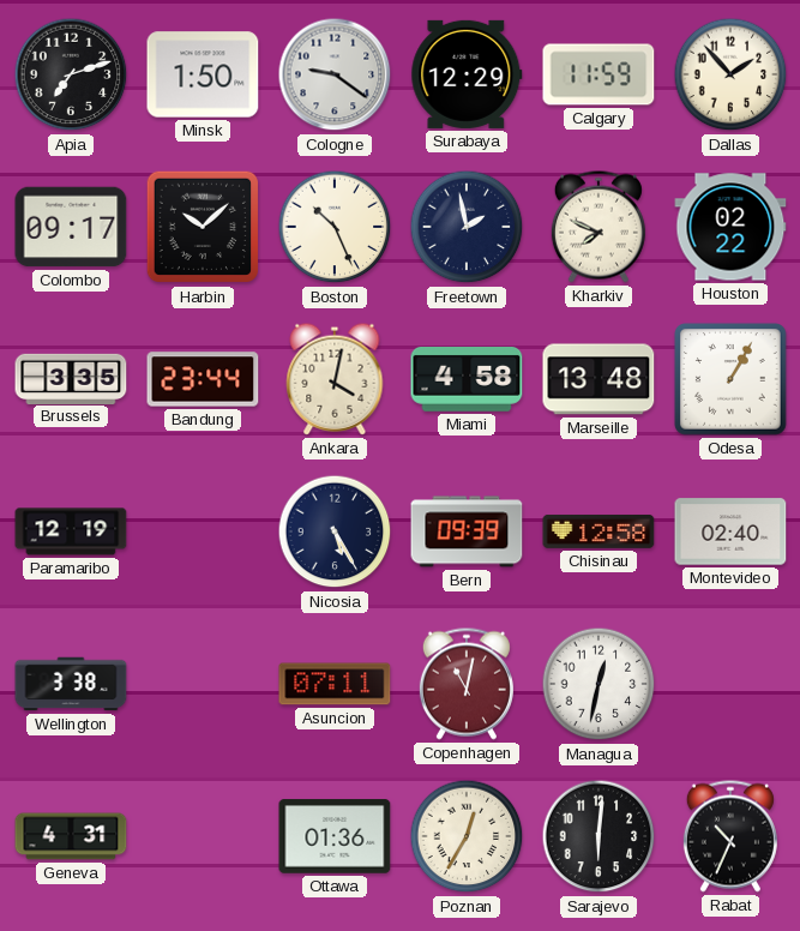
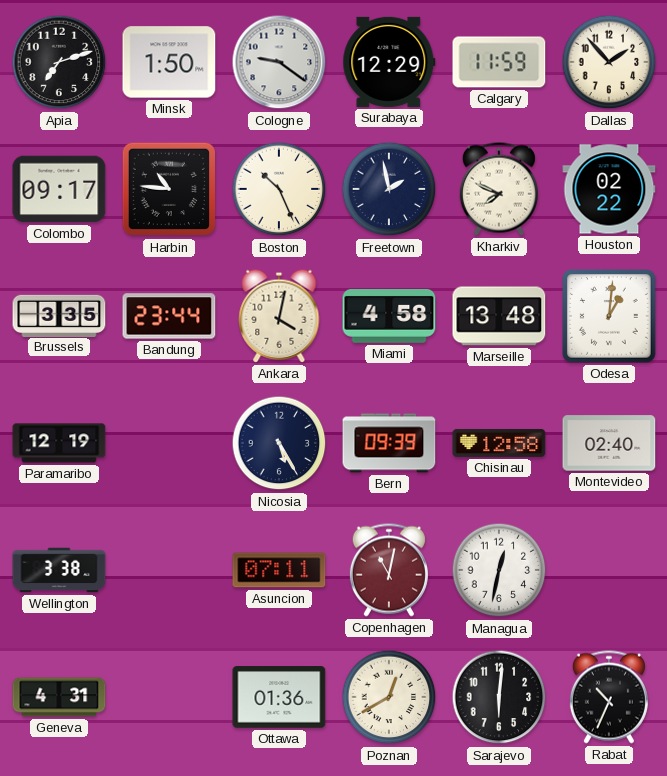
Harbin: 10:08 -> 10:46
Odesa: 1:05 -> 1:01
Poznan: 12:35 -> 12:40
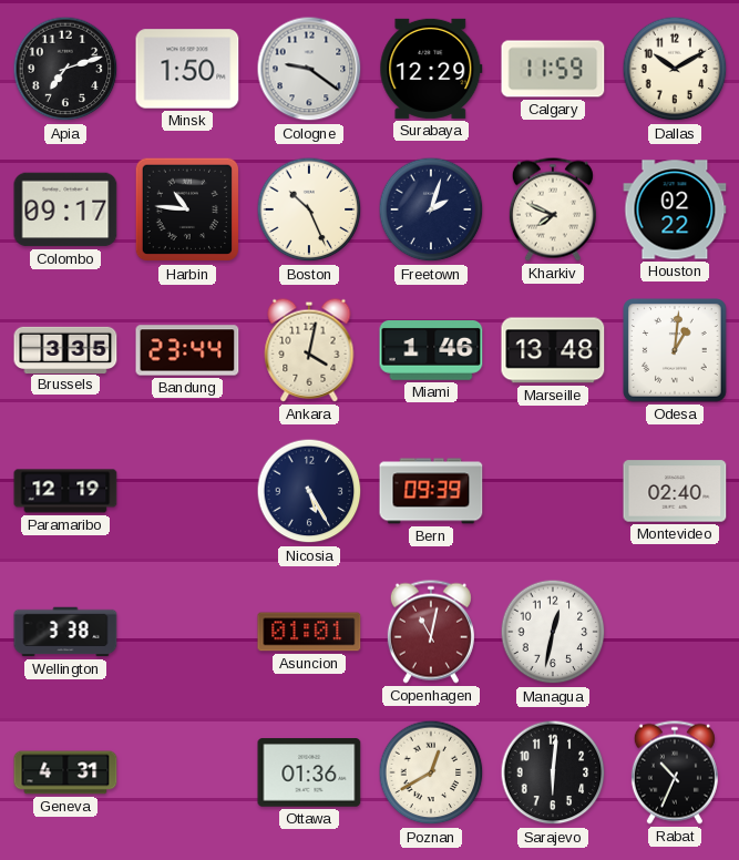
Dallas: 1:53 -> 10:10
Freetown: 1:58 -> 2:03
Miami: 4:58 -> 1:46
Chisinau: 12:58 -> none
Asuncion: 07:11 -> 01:01
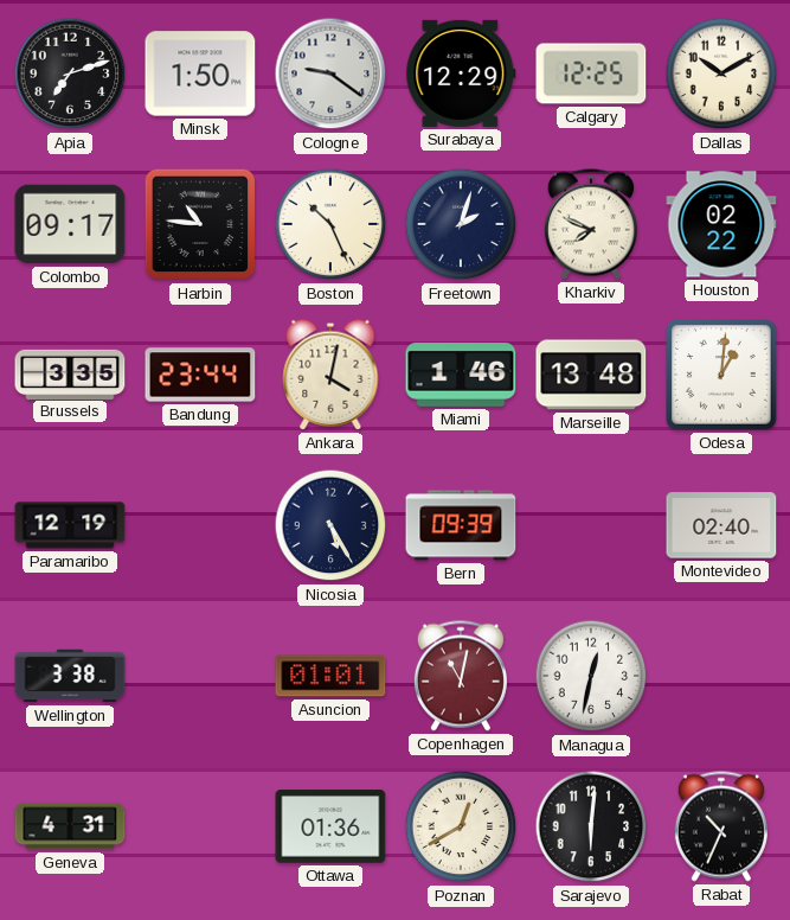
Calgary: 11:59 -> 12:25
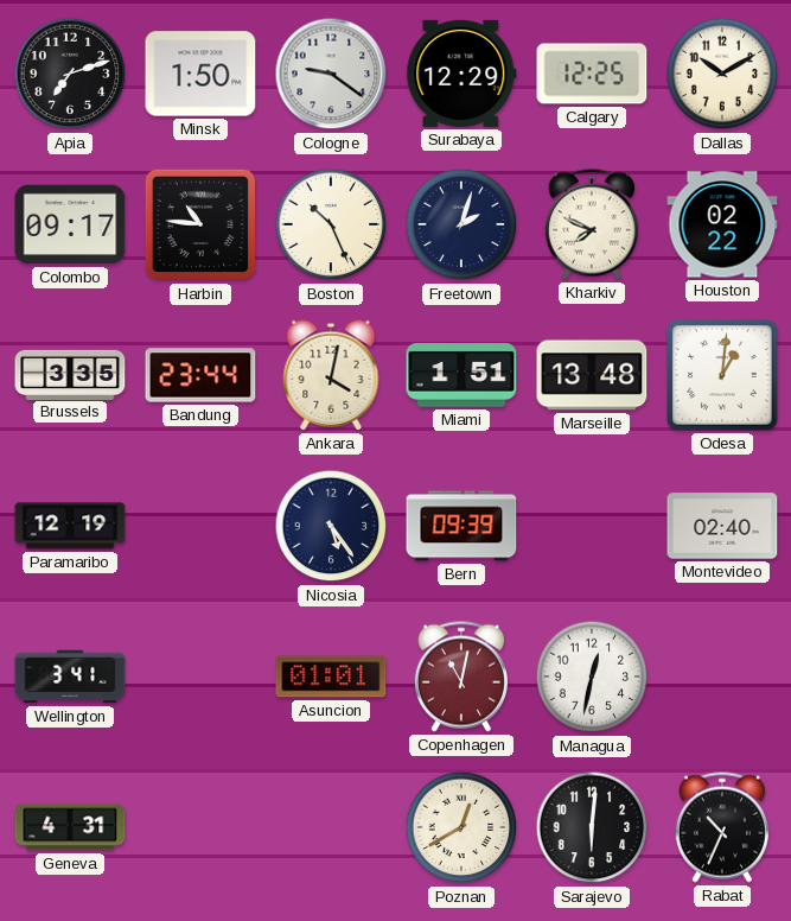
Miami: 1:46 -> 1:51
Nicosia: 5:25 -> 5:24
Wellington: 3:38 -> 3:41
Ottawa: 01:36 -> none
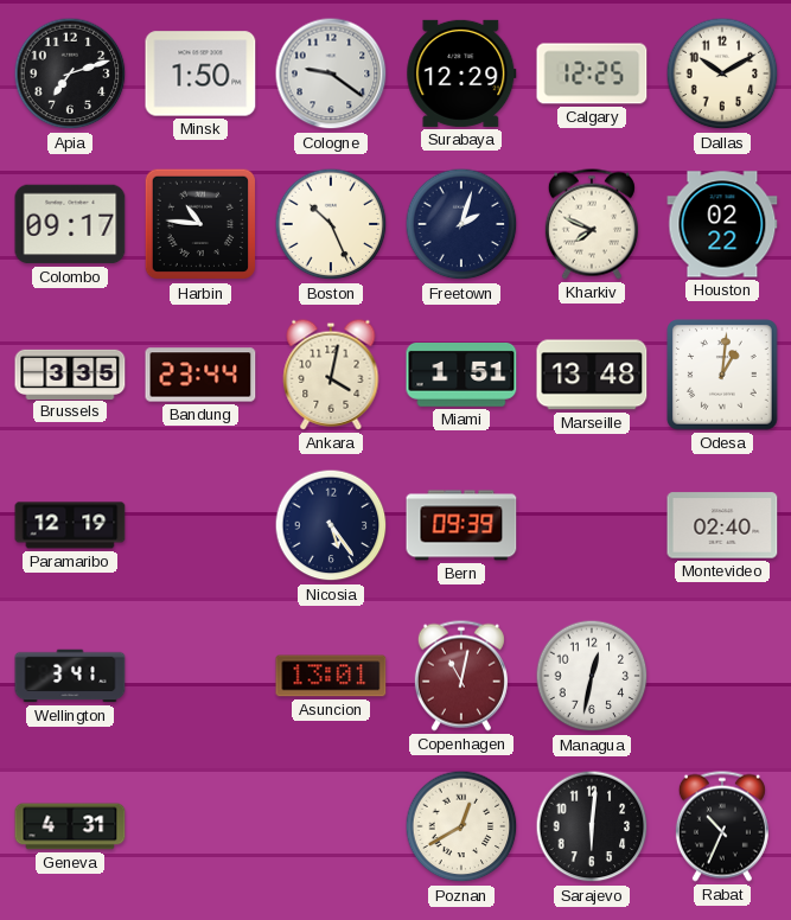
Asuncion: 01:01 -> 13:01
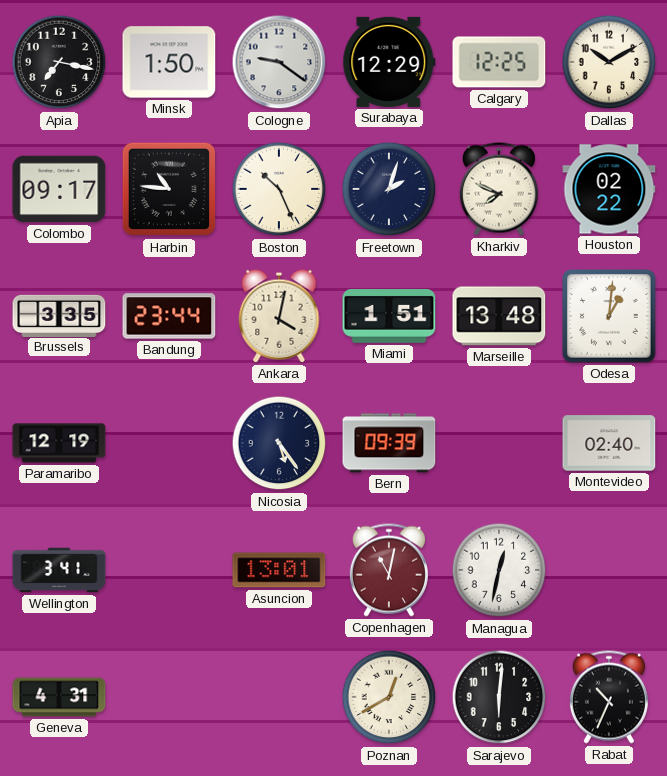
Apia: 7:12 -> 7:17
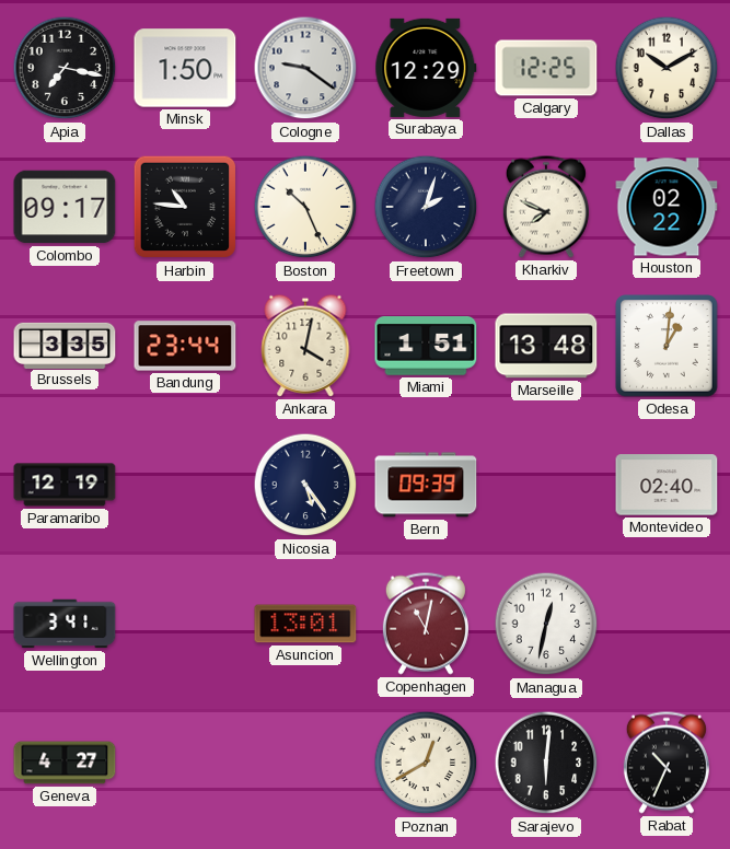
Geneva: 4:31 -> 4:27
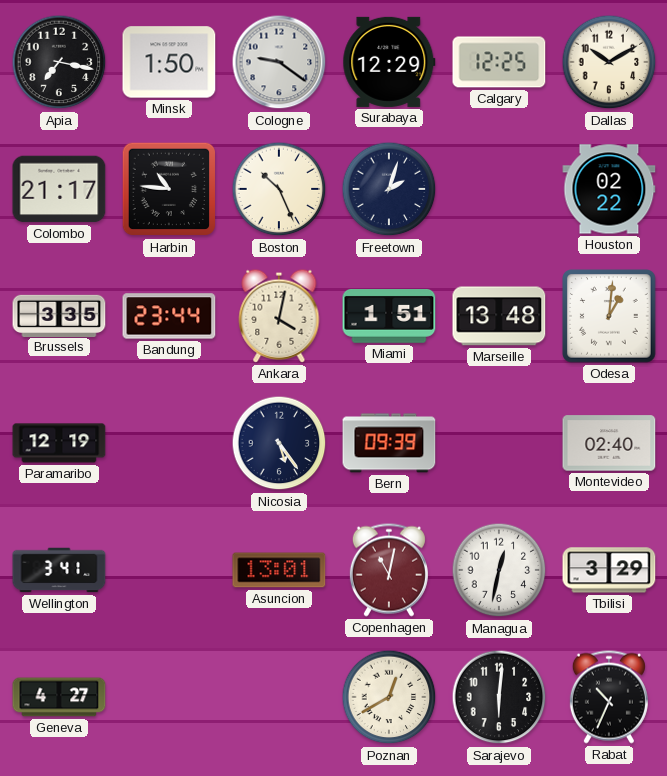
Colombo: 09:17 -> 21:17
Kharkiv: 7:49 -> none
Tbilisi: none -> 3:29
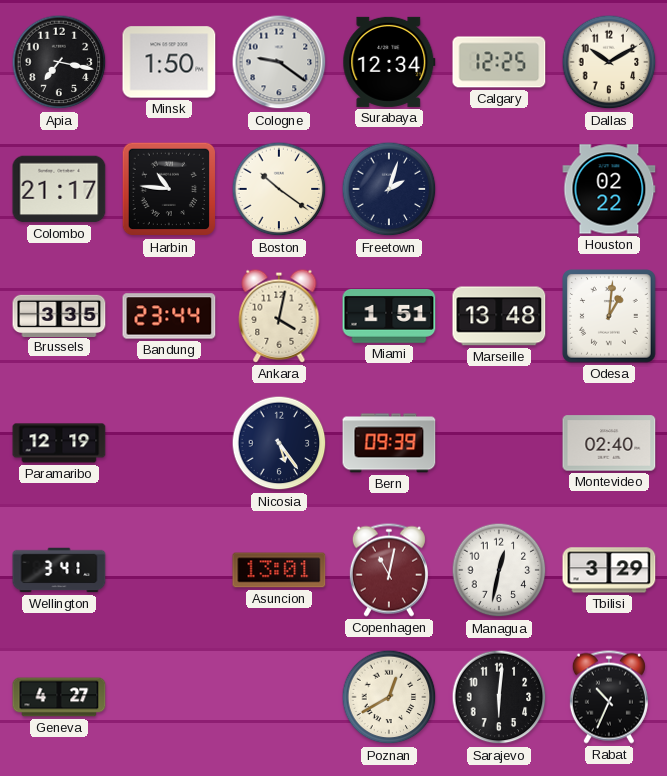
Surabaya: 12:29 -> 12:34
Boston: 10:26 -> 10:21
